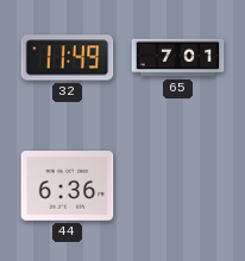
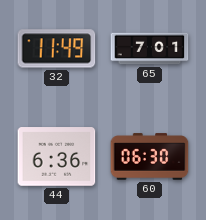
60: none -> 06:30
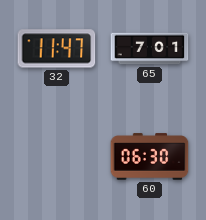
32: 11:49 -> 11:47
44: 6:36 -> none
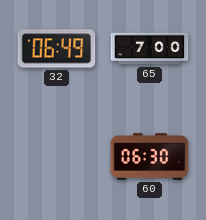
32: 11:47 -> 06:49
65: 7:01 -> 7:00
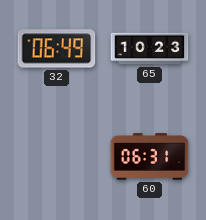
65: 7:00 -> 10:23
60: 06:30 -> 06:31
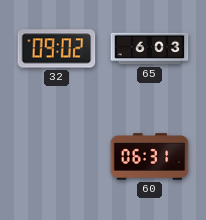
32: 06:49 -> 09:02
65: 10:23 -> 6:03
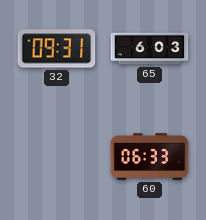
32: 09:02 -> 09:31
60: 06:31 -> 06:33
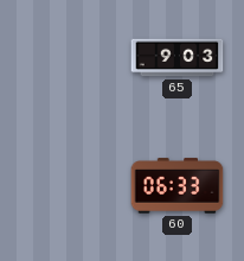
32: 09:31 -> none
65: 6:03 -> 9:03
